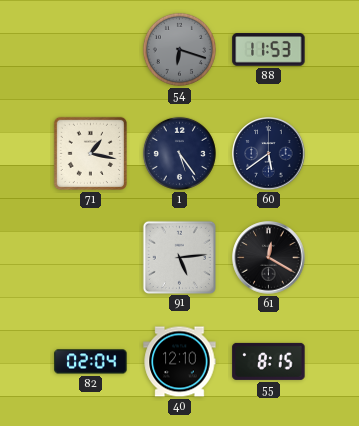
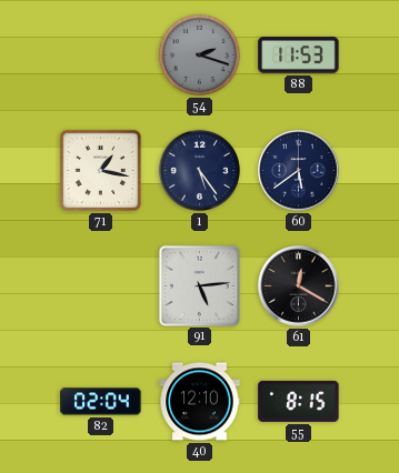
54: 6:18 -> 2:18
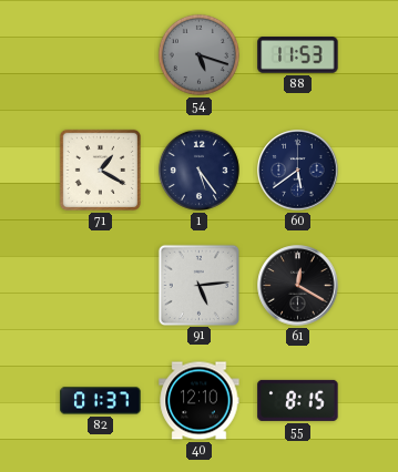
54: 2:18 -> 5:18
71: 1:17 -> 1:20
82: 02:04 -> 01:37
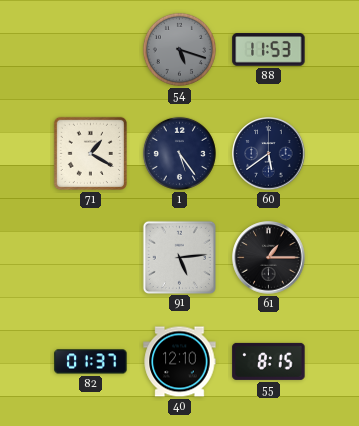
61: 12:20 -> 1:15
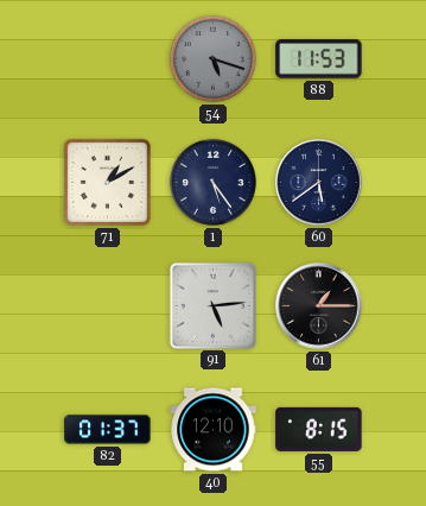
71: 1:20 -> 1:10
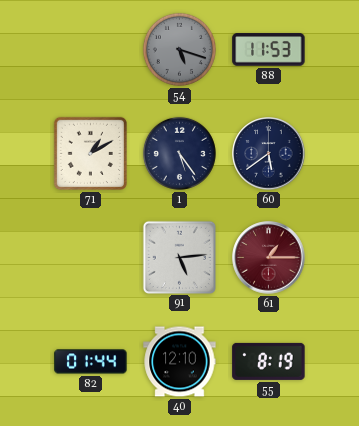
61 dial: black -> burgundy
82: 01:37 -> 01:44
55: 8:15 -> 8:19
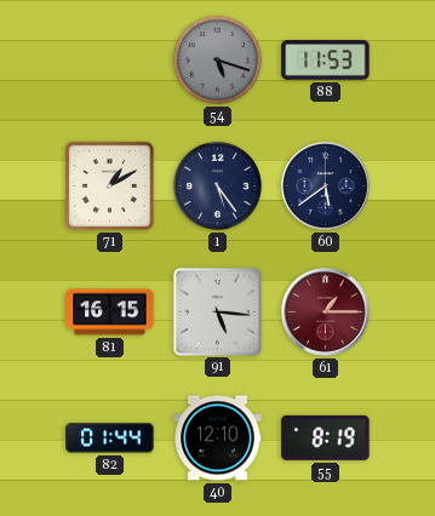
81: none -> 16:15
91: 5:14 -> 5:16
